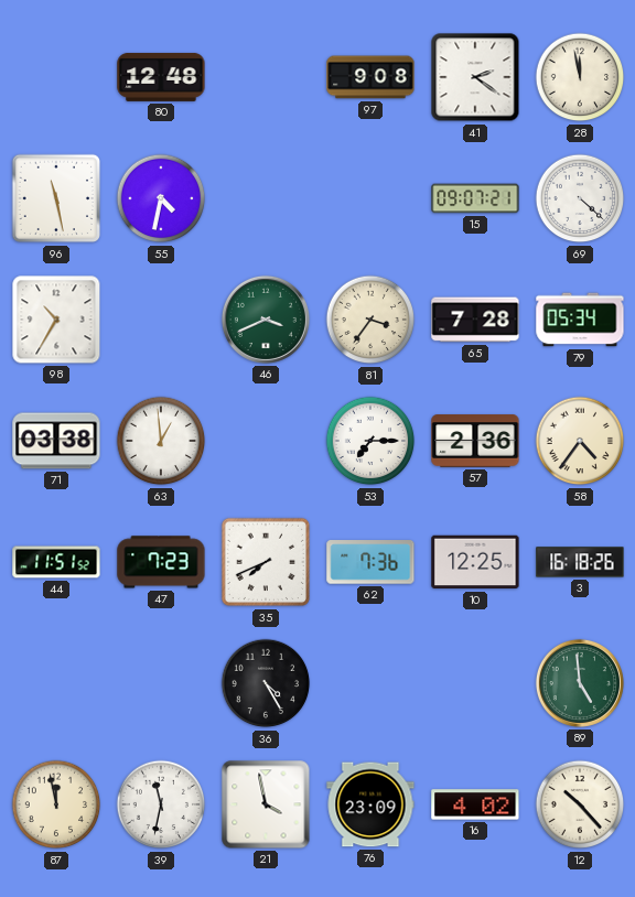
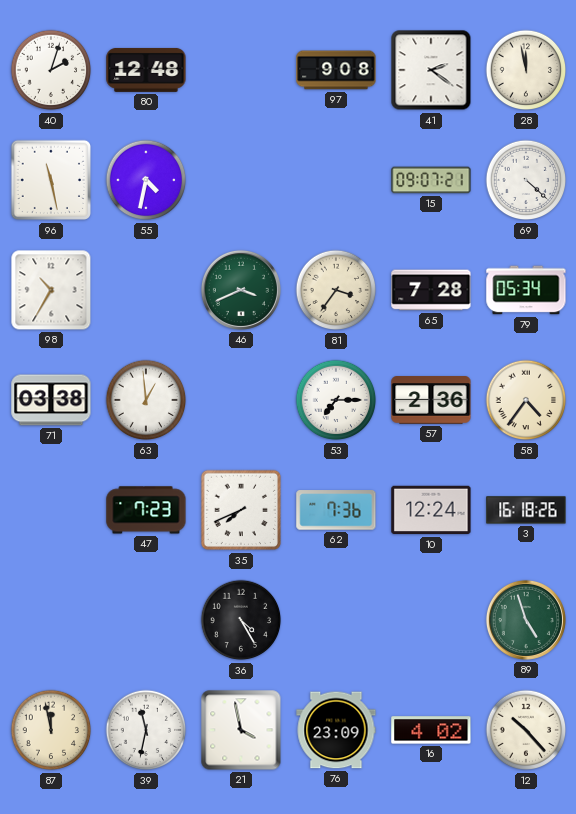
40: none -> 2:03
44: 11:51 -> none
10: 12:25 -> 12:24
89: 4:59 -> 4:57
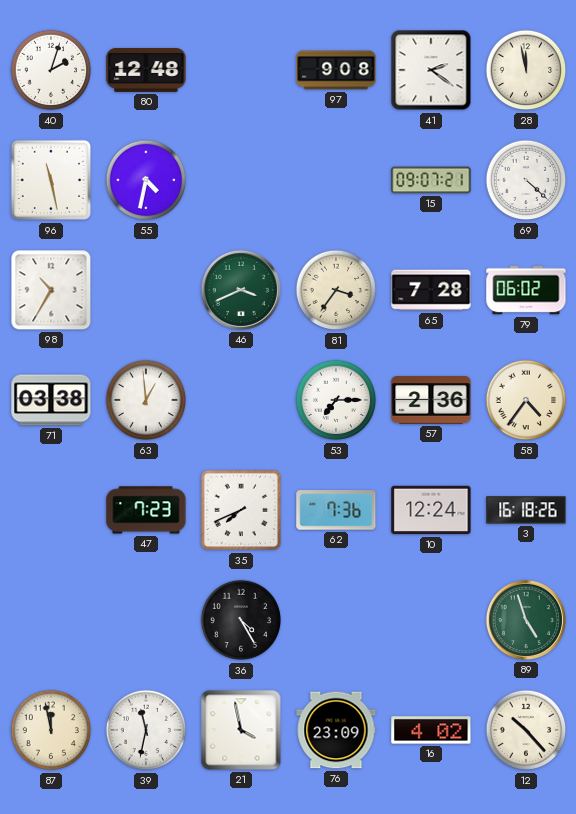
79: 05:34 -> 06:02
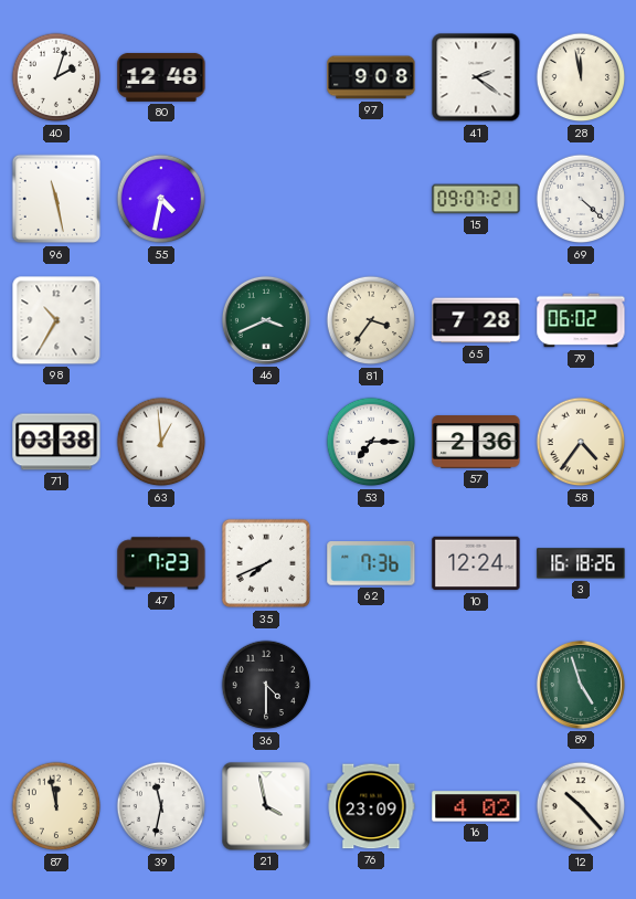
36: 4:25 -> 4:30
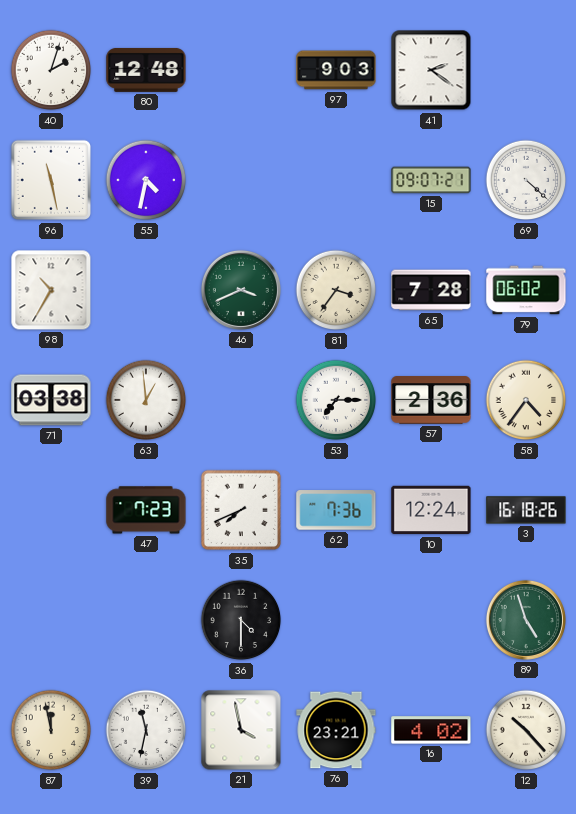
97: 9:08 -> 9:03
28: 11:58 -> none
76: 23:09 -> 23:21
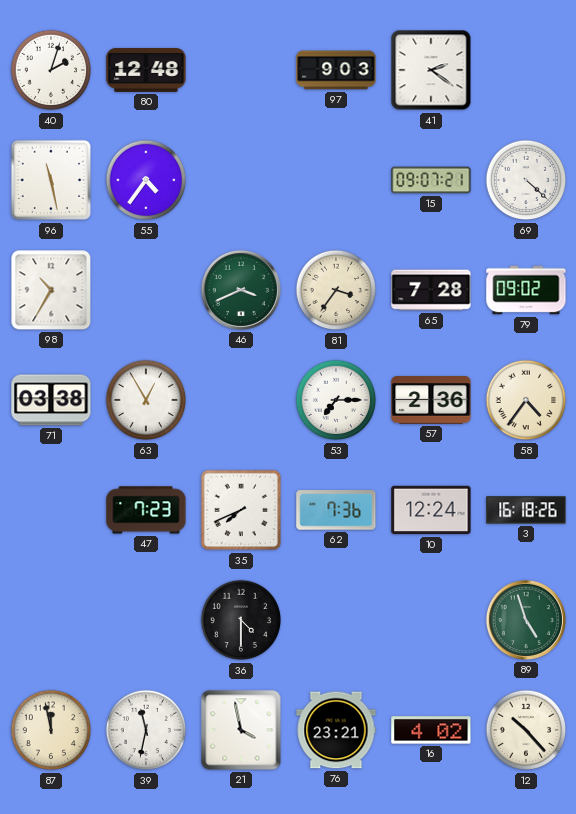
55: 4:32 -> 4:36
79: 06:02 -> 09:02
63: 12:59 -> 12:55
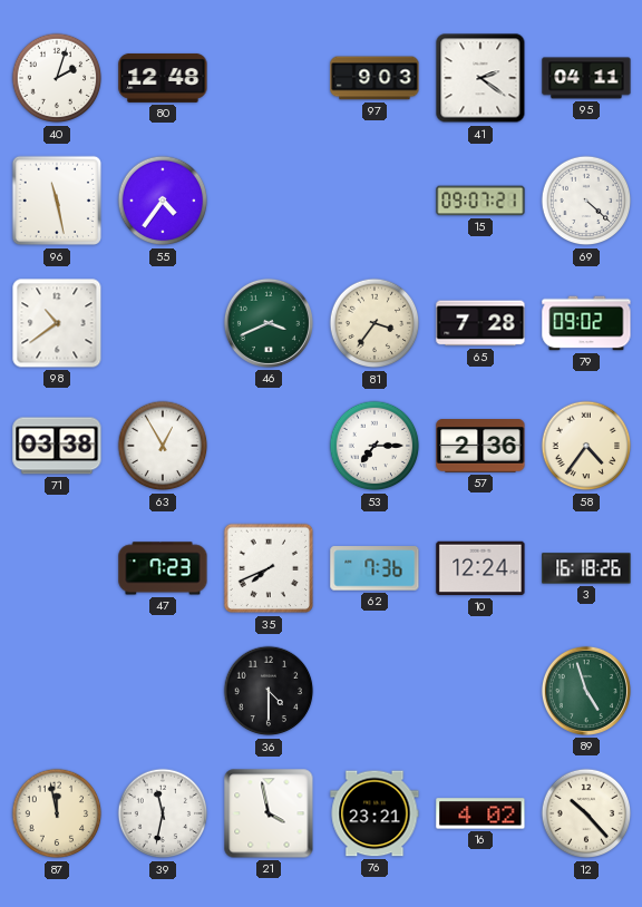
95: none -> 04:11
98: 10:35 -> 10:39
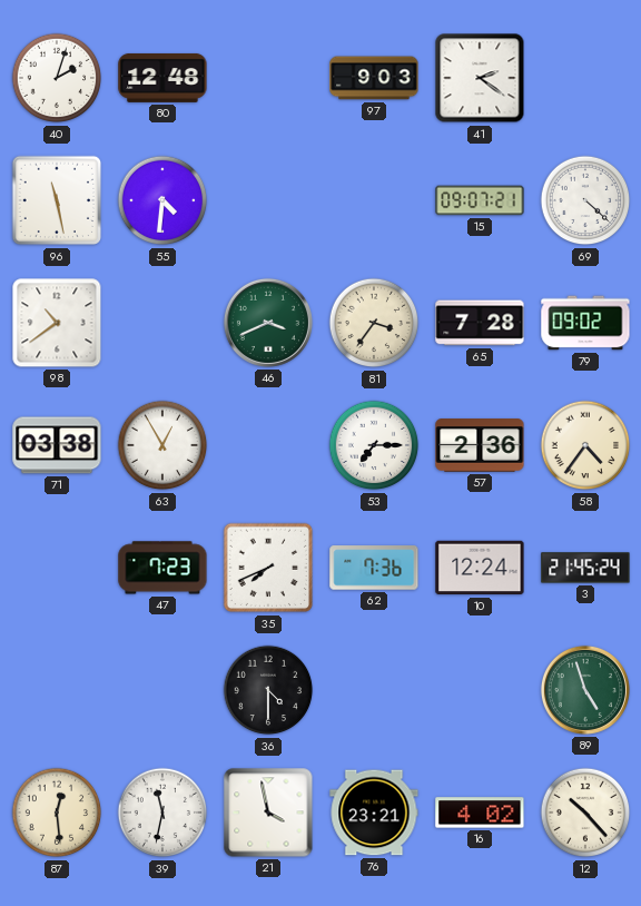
95: 04:11 -> none
55: 4:36 -> 4:31
3: 16:18 -> 21:45
87: 11:58 -> 12:29
